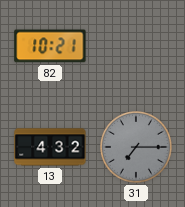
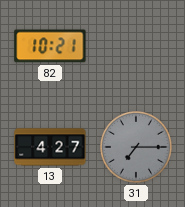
13: 4:32 -> 4:27
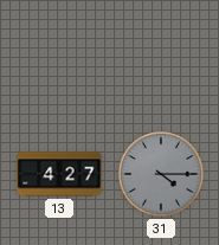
82: 10:21 -> none
31: 7:15 -> 4:15
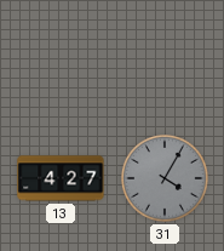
31: 4:15 -> 4:05
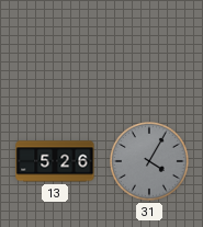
13: 4:27 -> 5:26
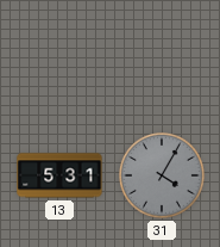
13: 5:26 -> 5:31
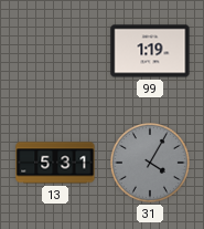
99: none -> 1:19
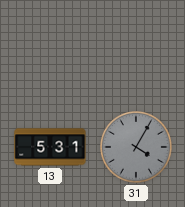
99: 1:19 -> none
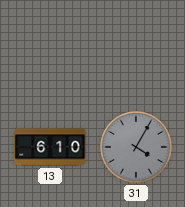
13: 5:31 -> 6:10
